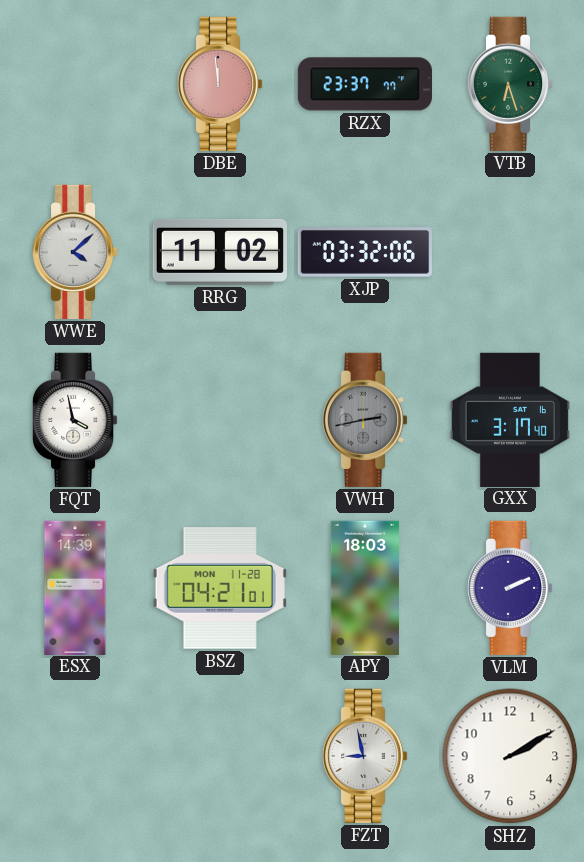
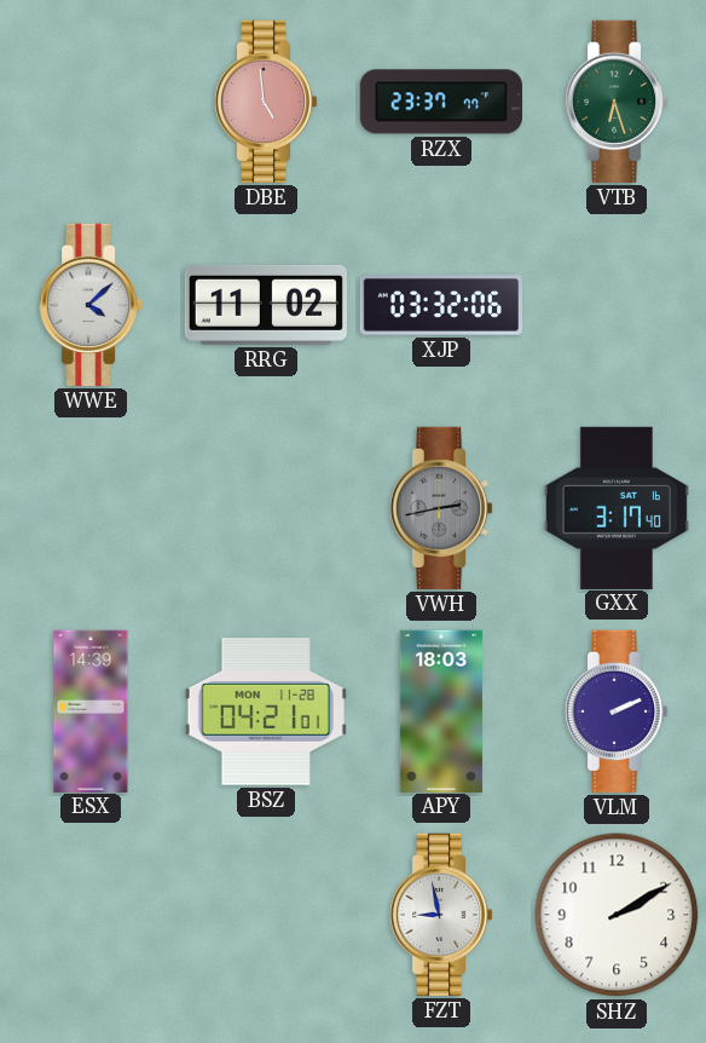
DBE: 11:59 -> 4:59
FQT: 3:58 -> none
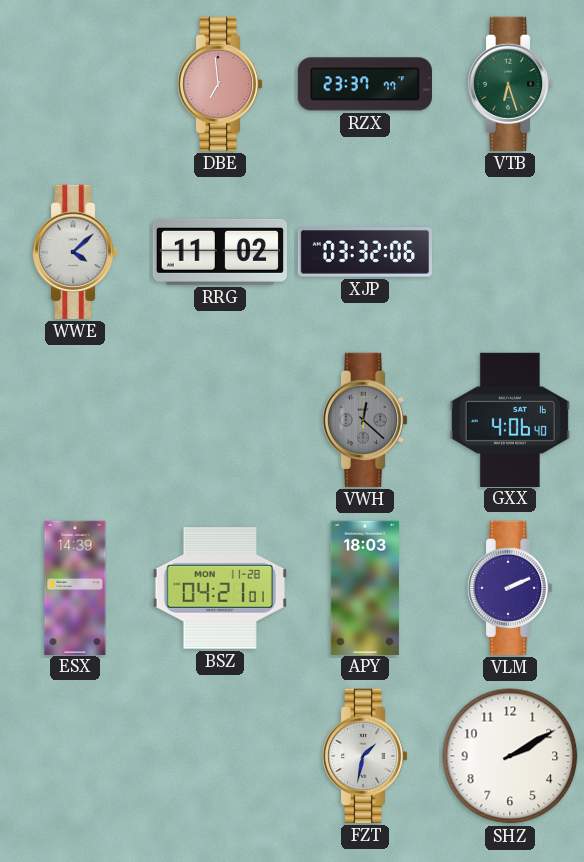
DBE: 4:59 -> 6:59
VWH: 2:43 -> 12:22
GXX: 3:17 -> 4:06
FZT: 8:58 -> 1:32
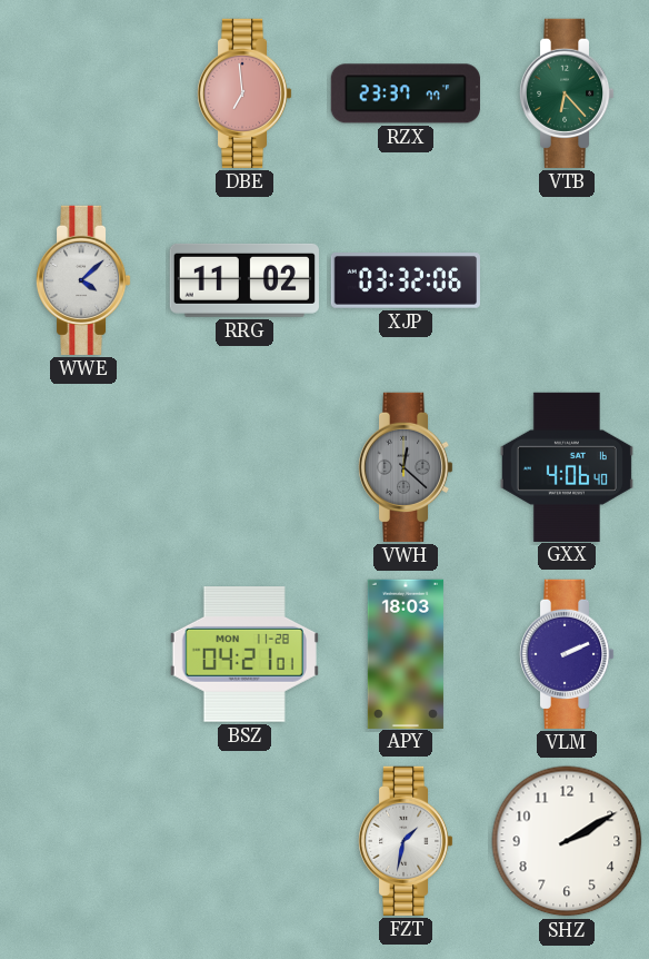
VTB: 6:27 -> 6:23
ESX: 14:39 -> none
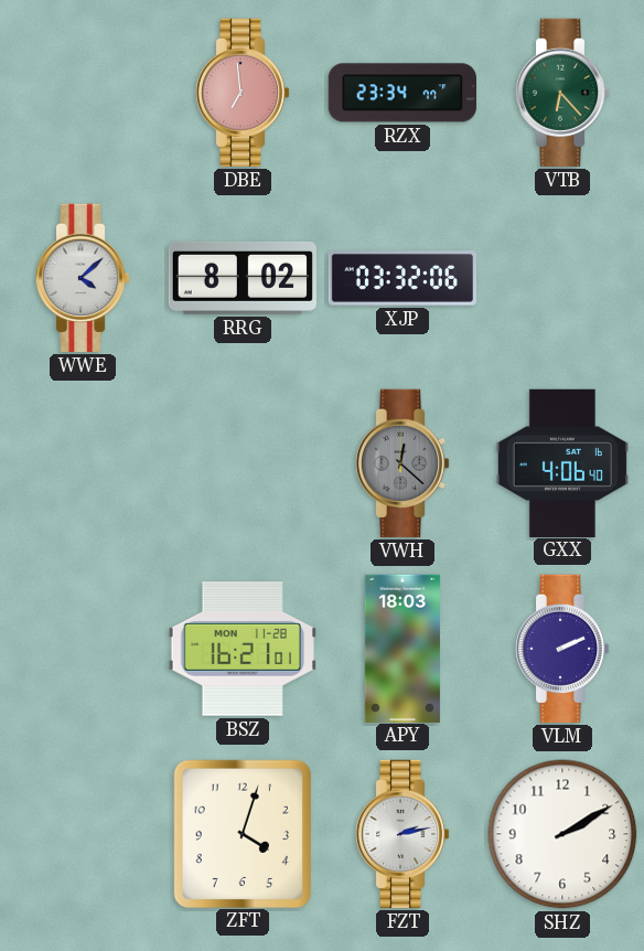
RZX: 23:37 -> 23:34
RRG: 11:02 -> 8:02
BSZ: 04:21 -> 16:21
ZFT: none -> 4:03
FZT: 1:32 -> 2:13
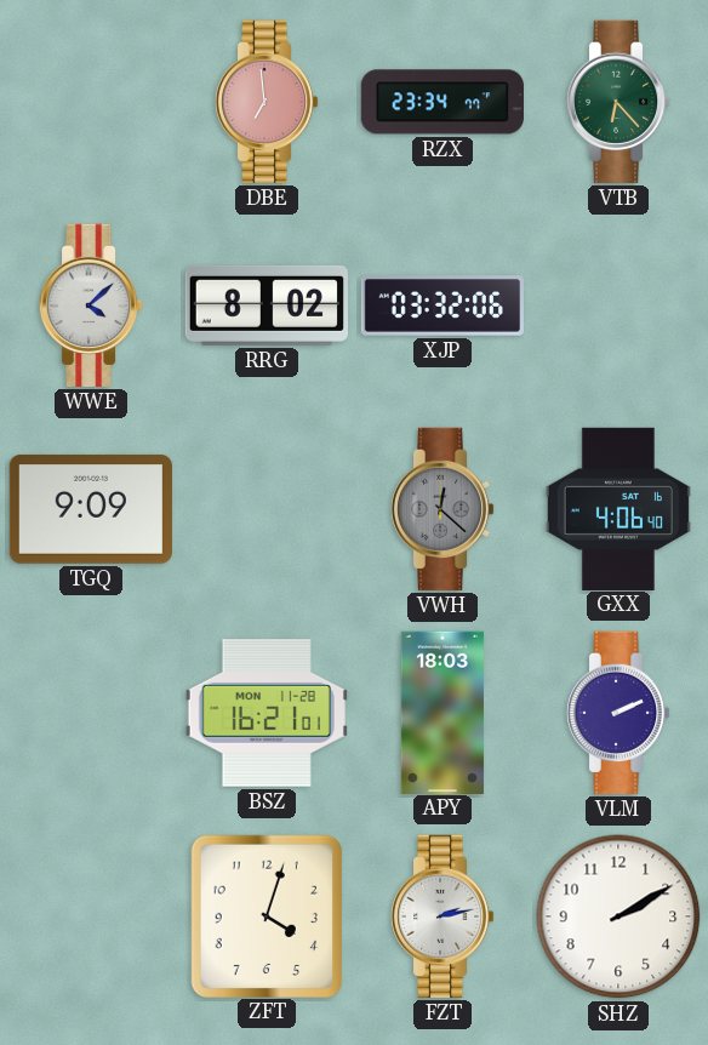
TGQ: none -> 9:09
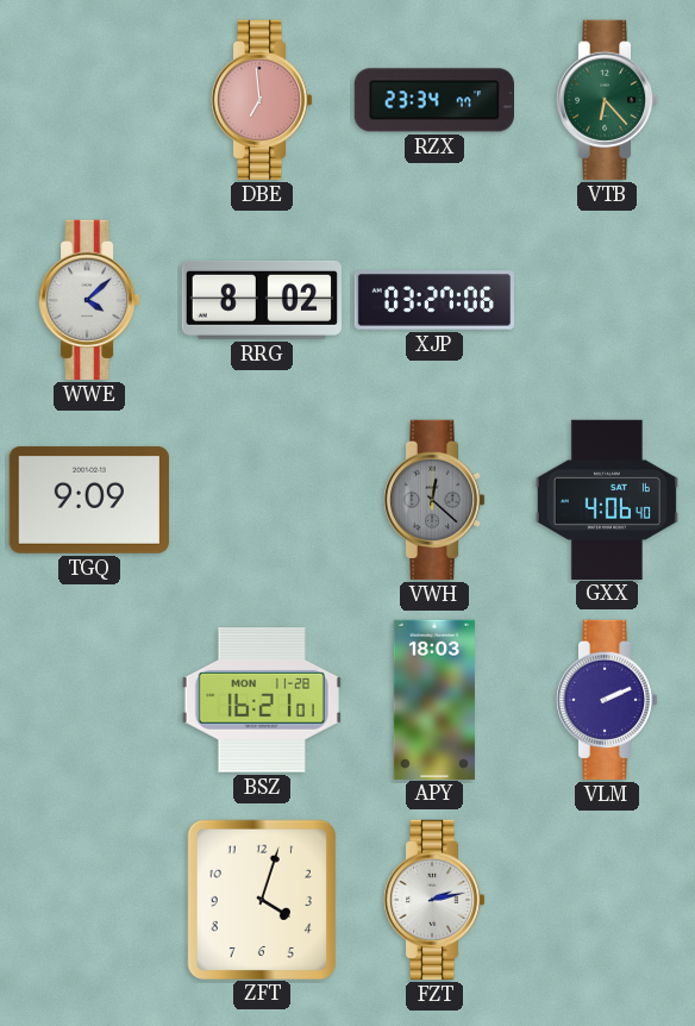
XJP: 03:32 -> 03:27
SHZ: 2:10 -> none
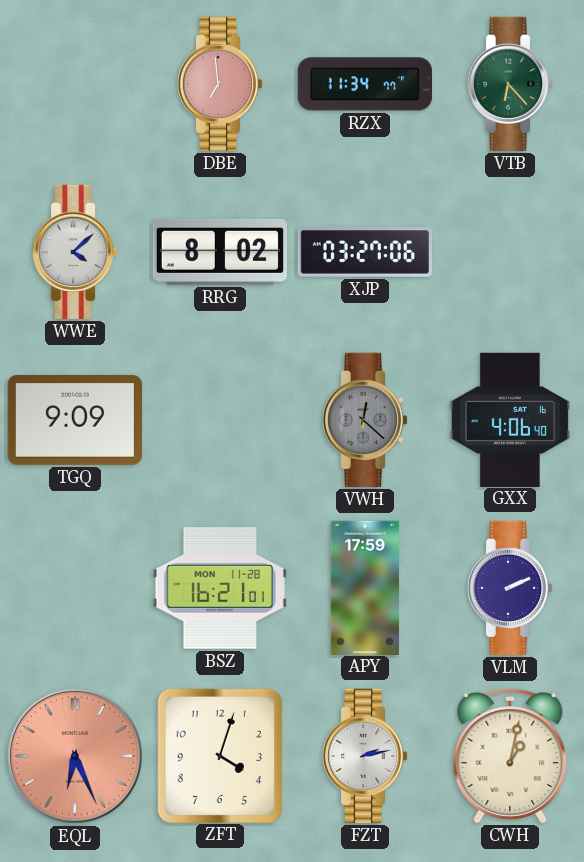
RZX: 23:34 -> 11:34
APY: 18:03 -> 17:59
EQL: none -> 6:26
CWH: none -> 1:02
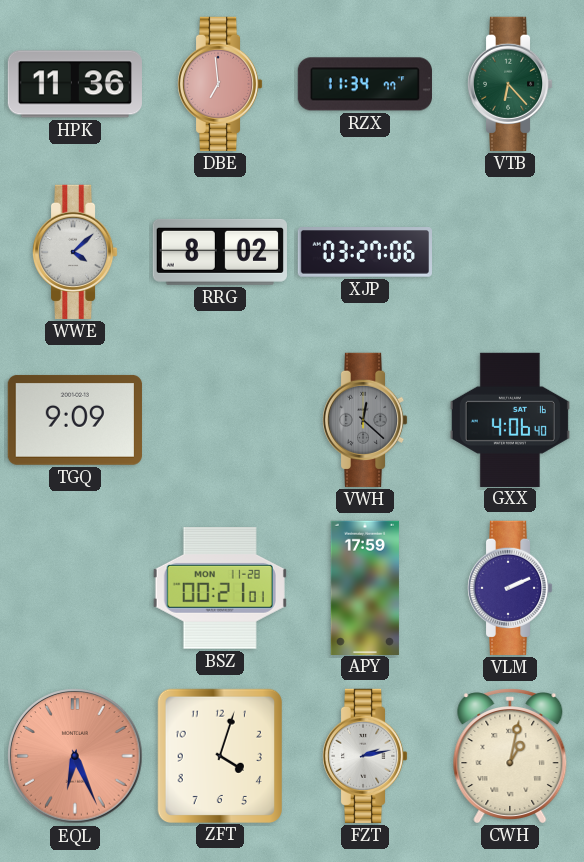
HPK: none -> 11:36
BSZ: 16:21 -> 00:21
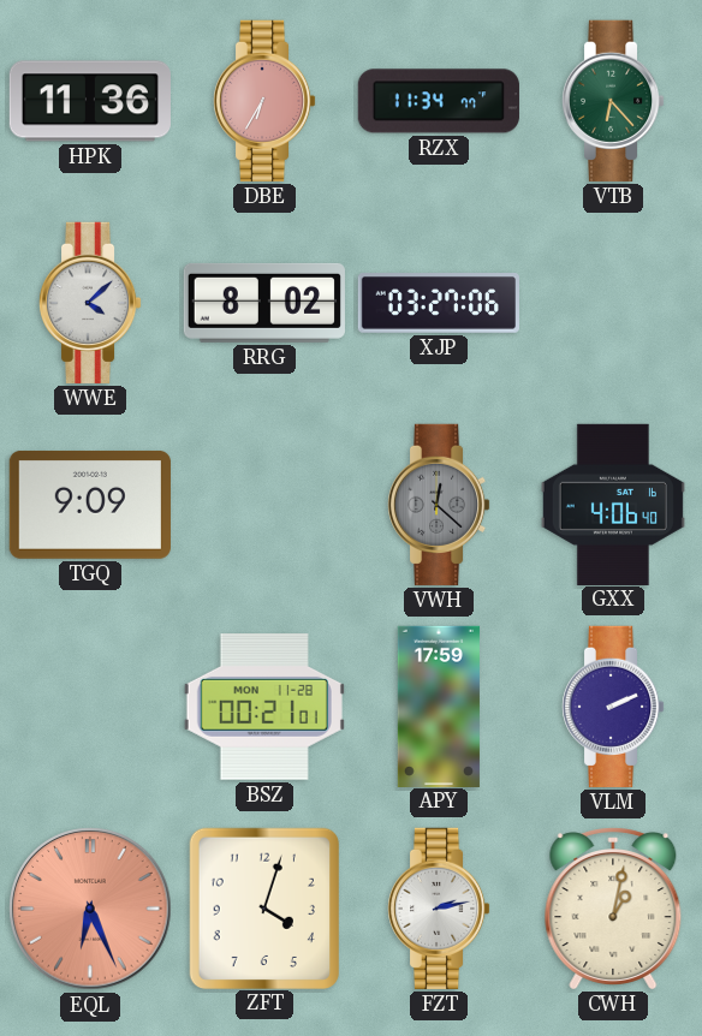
DBE: 6:59 -> 6:35
